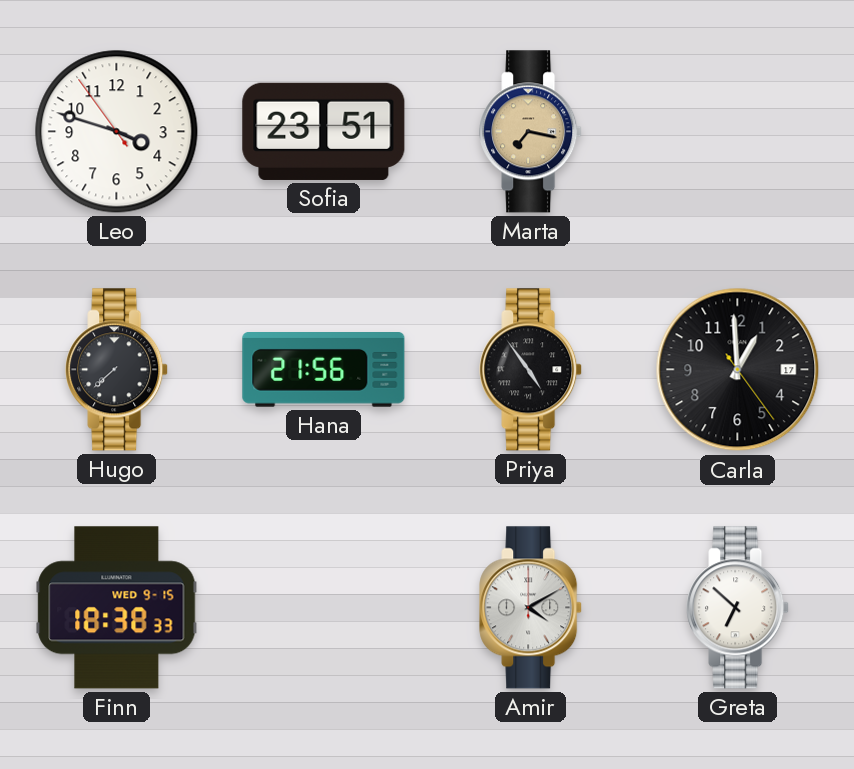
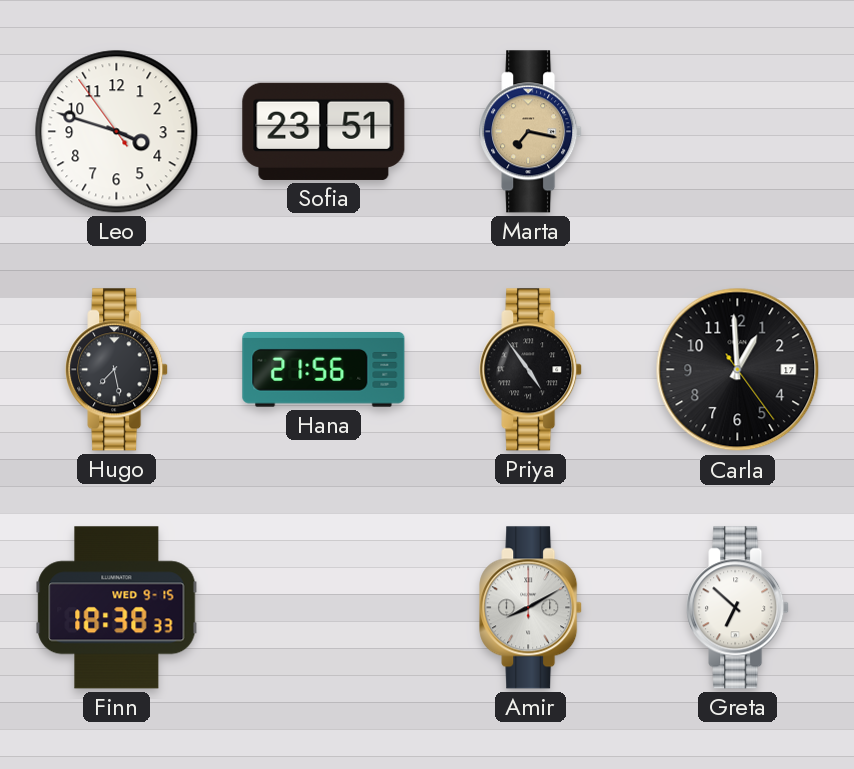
Hugo: 7:38 -> 7:28
Amir: 4:10 -> 8:10
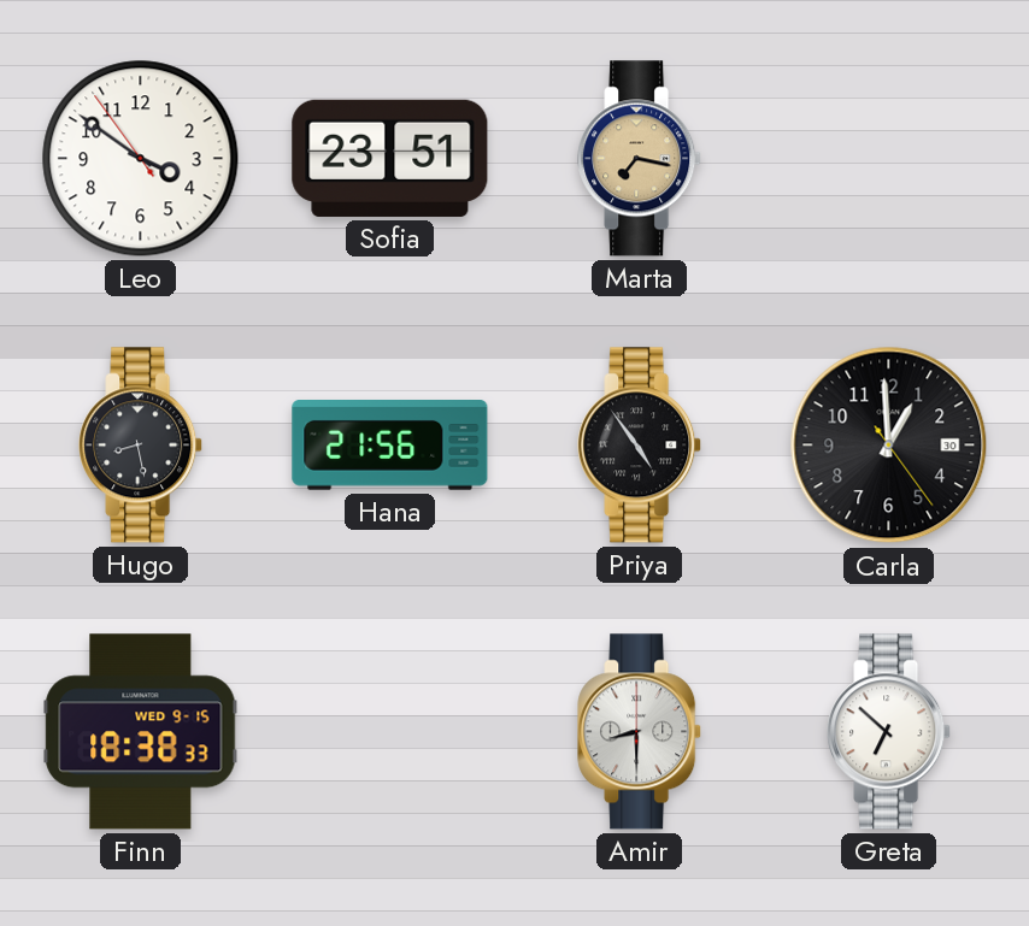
Leo: 3:47 -> 3:50
Hugo: 7:28 -> 8:28
Carla date: 17 -> 30
Amir: 8:10 -> 8:30
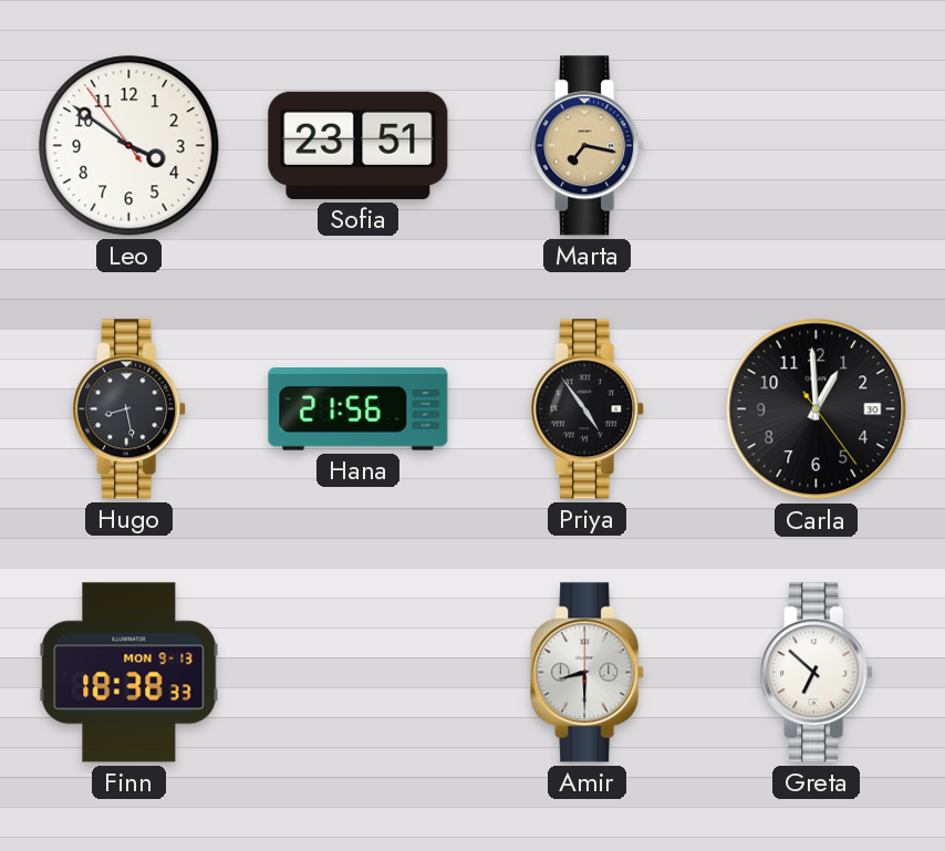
Finn date: WED 9-15 -> MON 9-13
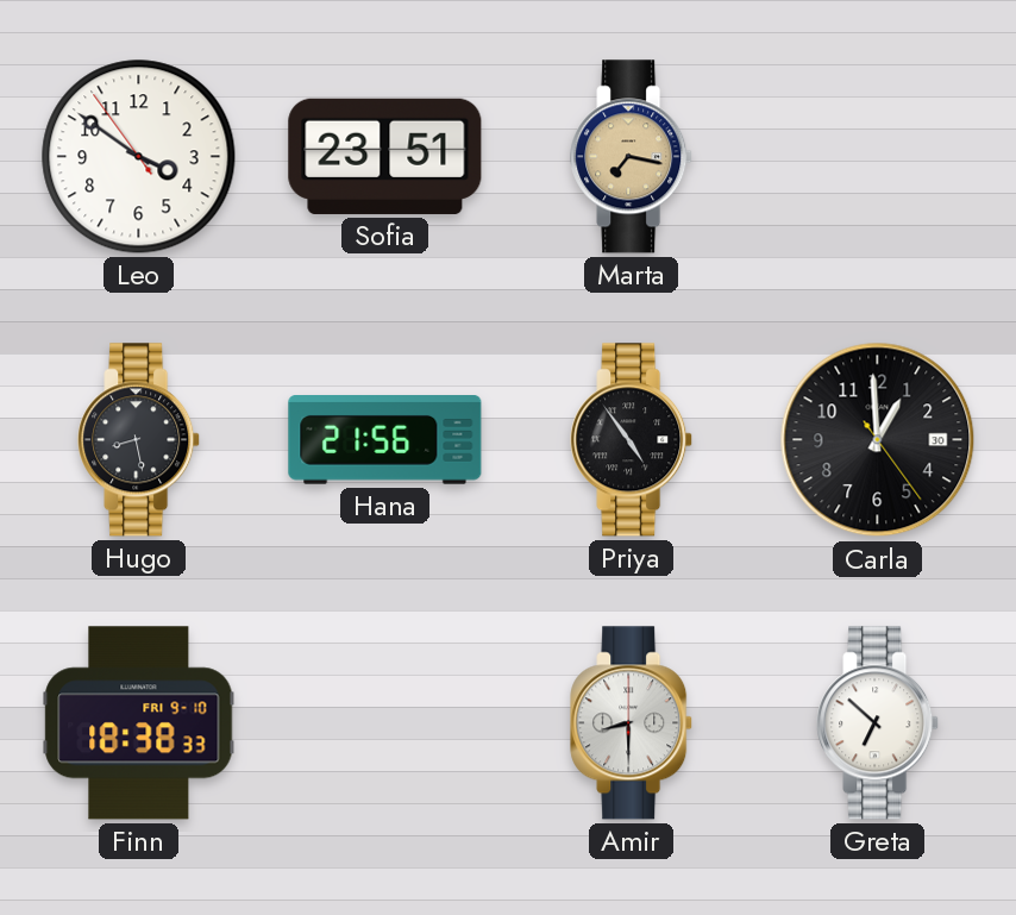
Finn date: MON 9-13 -> FRI 9-10
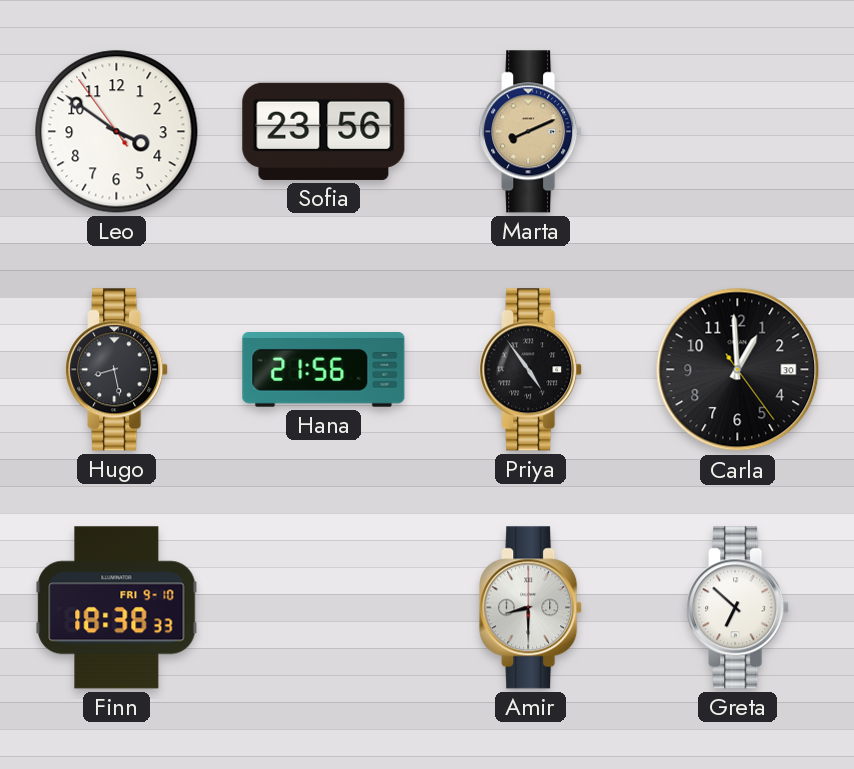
Sofia: 23:51 -> 23:56
Marta: 7:17 -> 8:11
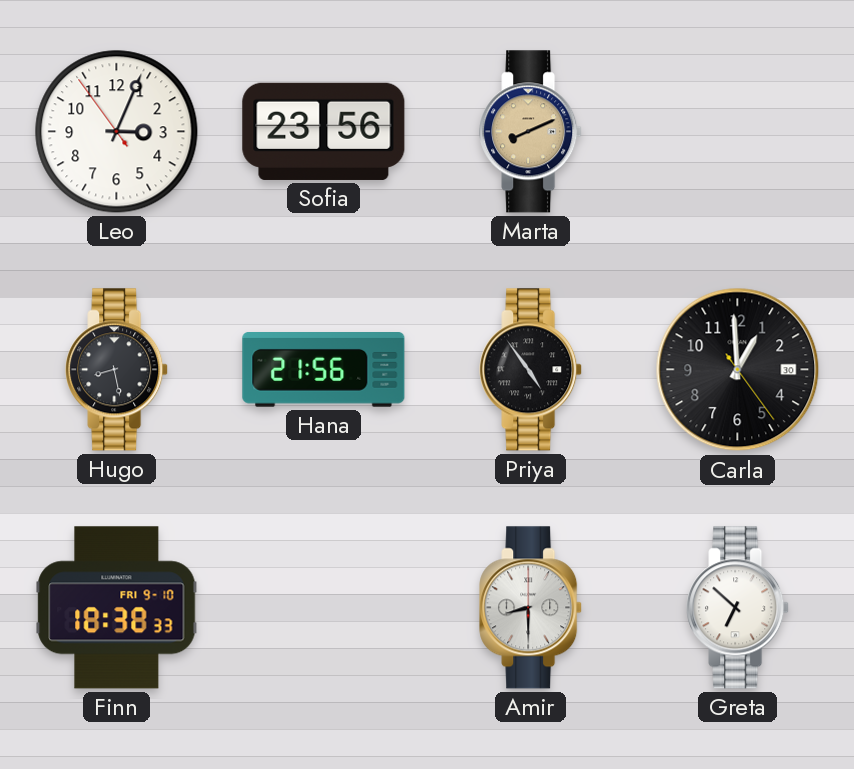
Leo: 3:50 -> 3:03
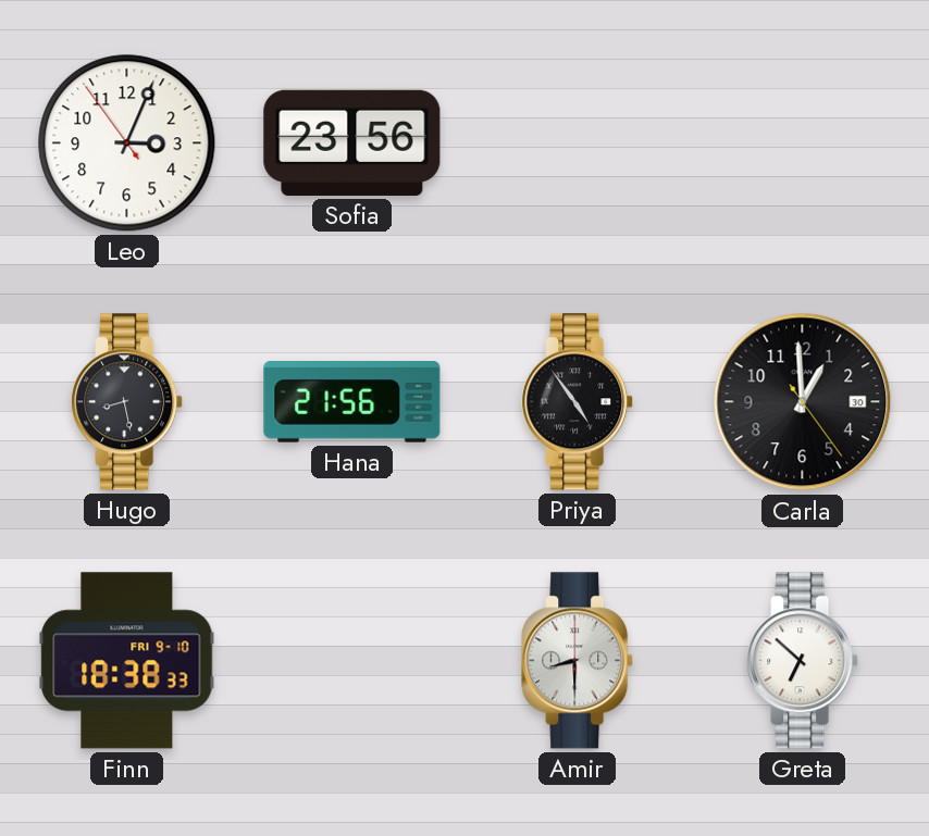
Marta: 8:11 -> none
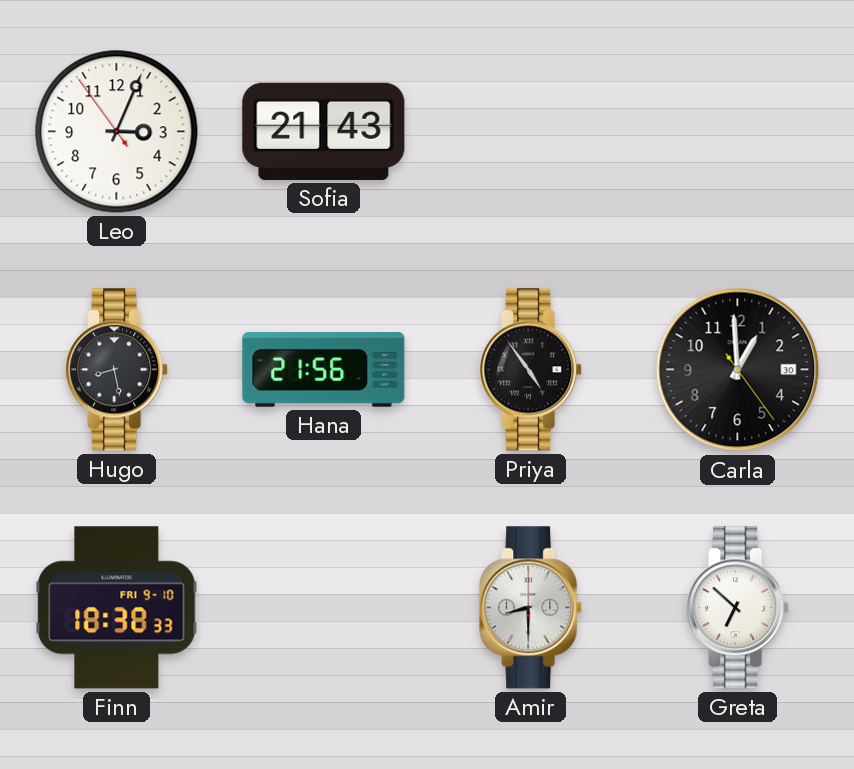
Sofia: 23:56 -> 21:43
